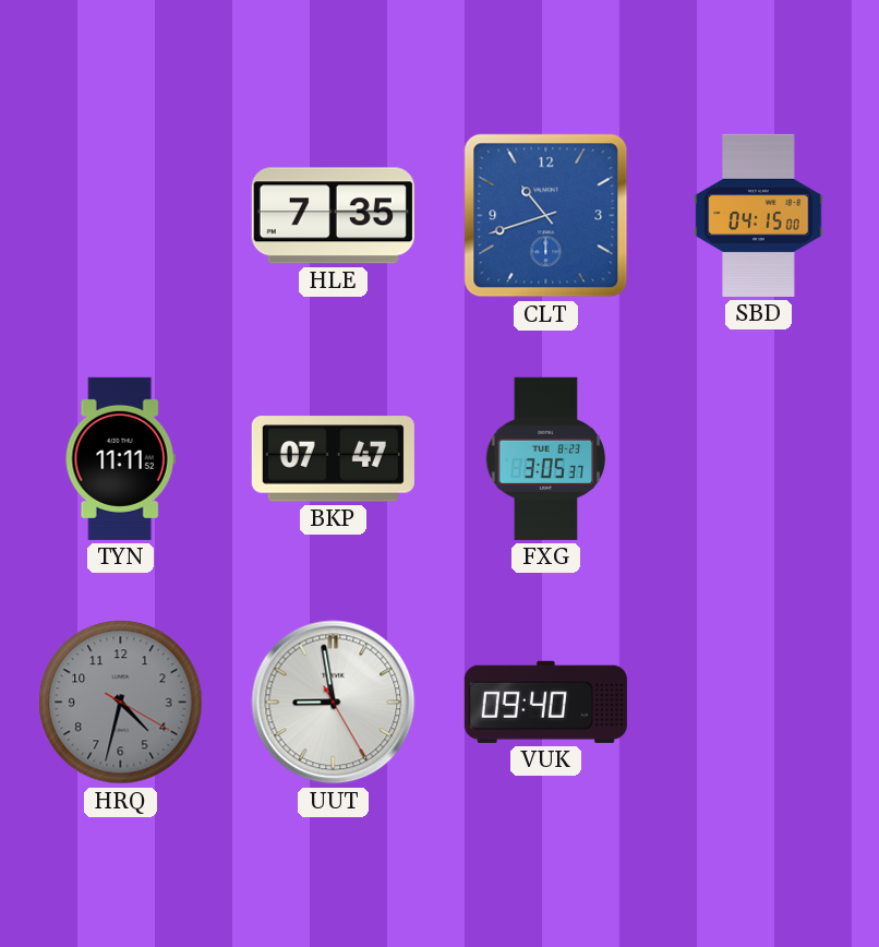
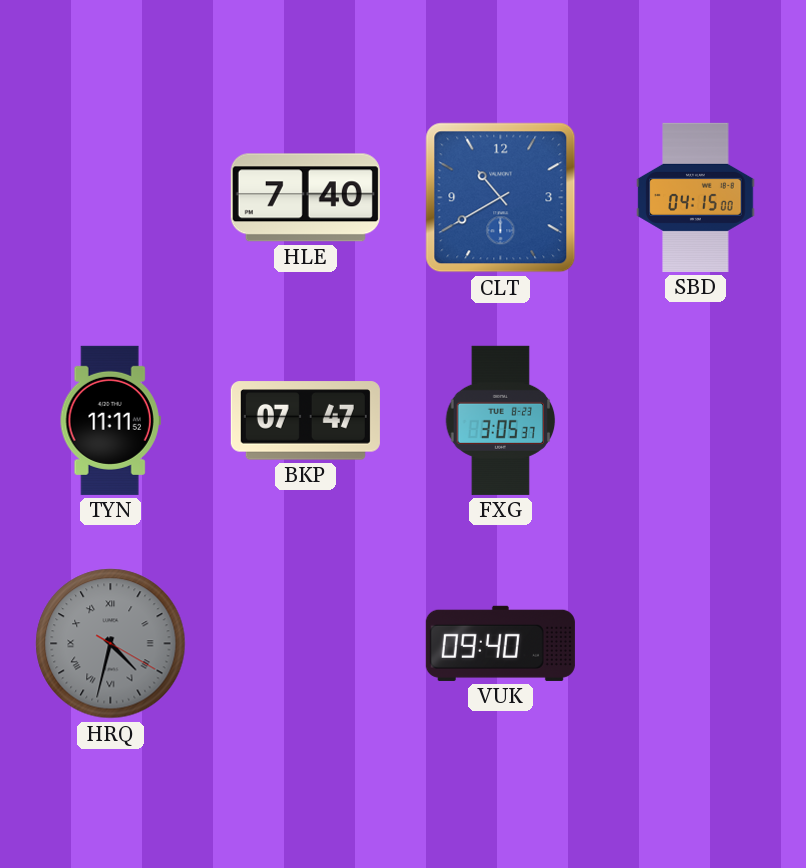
HLE: 7:35 -> 7:40
CLT: 10:42 -> 10:40
HRQ numerals: Arabic -> Roman
UUT: 8:58 -> none
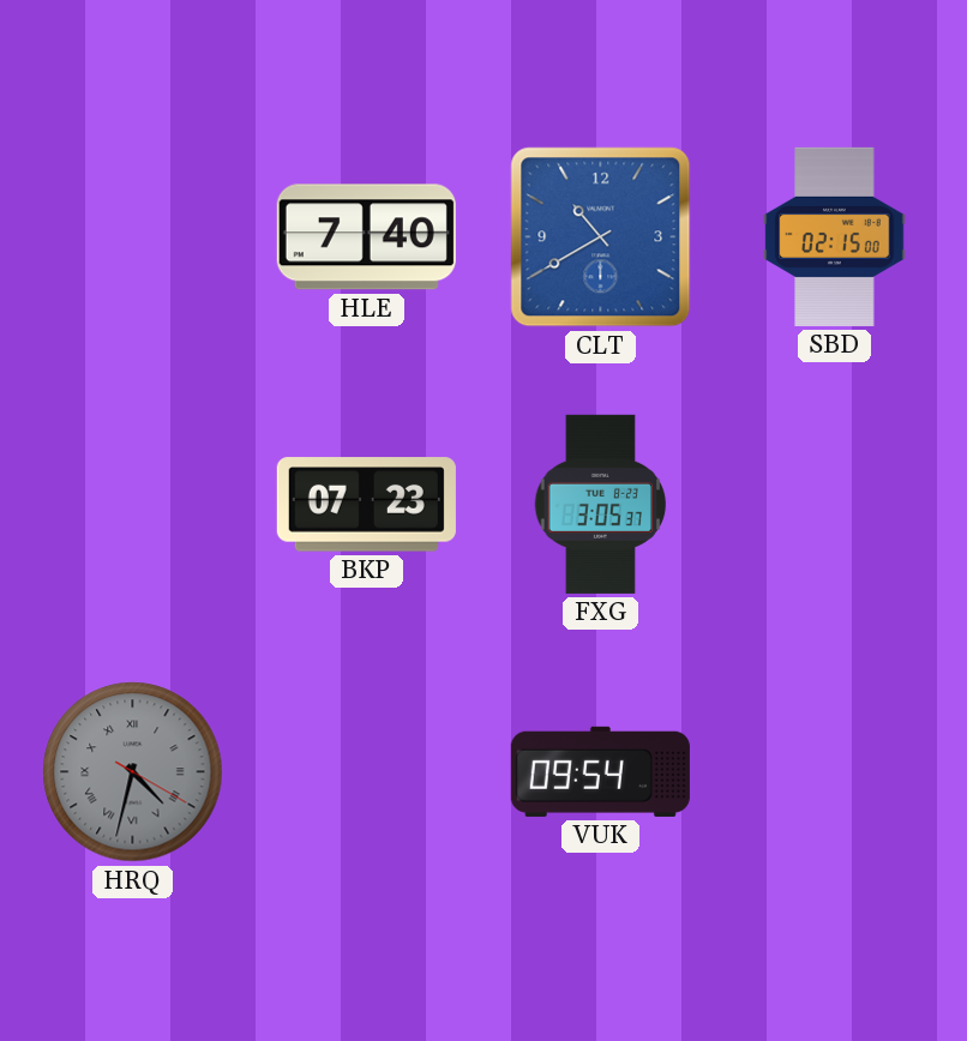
SBD: 04:15 -> 02:15
TYN: 11:11 -> none
BKP: 07:47 -> 07:23
VUK: 09:40 -> 09:54
